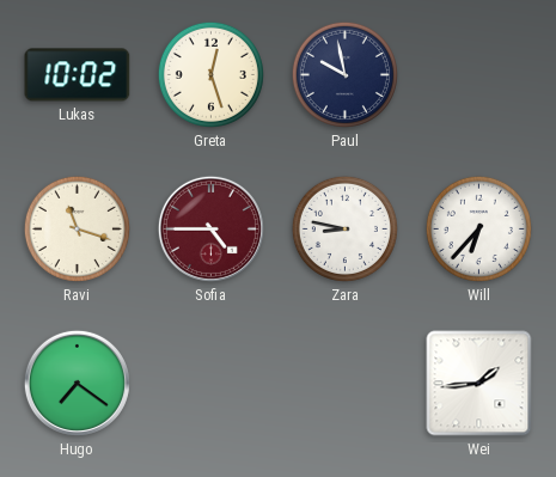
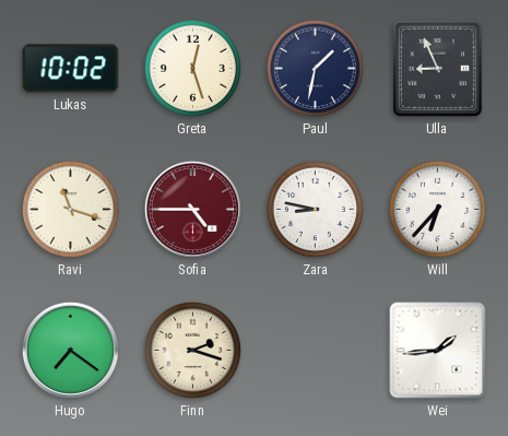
Paul: 9:58 -> 1:32
Ulla: none -> 8:56
Finn: none -> 2:18
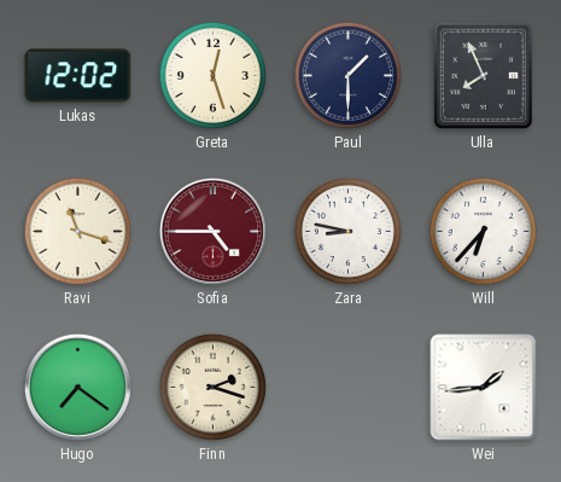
Lukas: 10:02 -> 12:02
Paul: 1:32 -> 1:30
Ulla: 8:56 -> 7:56
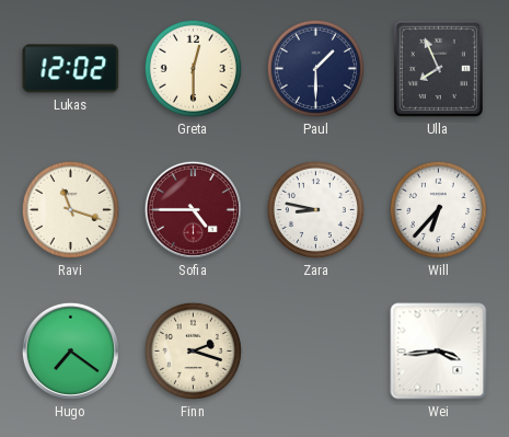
Greta: 12:27 -> 12:30
Wei: 1:44 -> 3:44
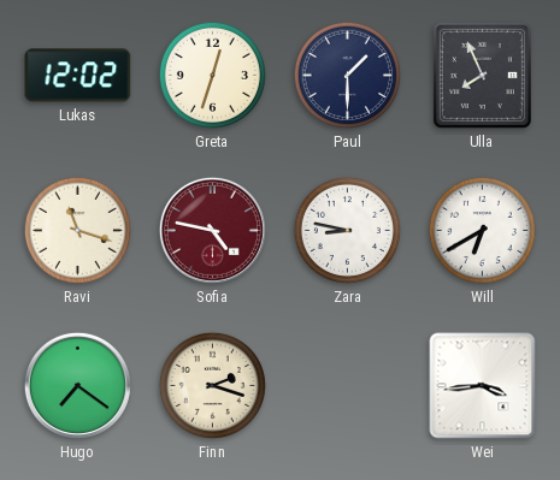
Greta: 12:30 -> 12:33
Sofia: 4:45 -> 4:47
Will: 6:37 -> 6:40
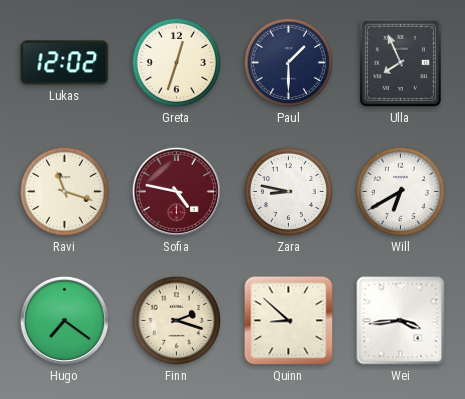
Quinn: none -> 8:52
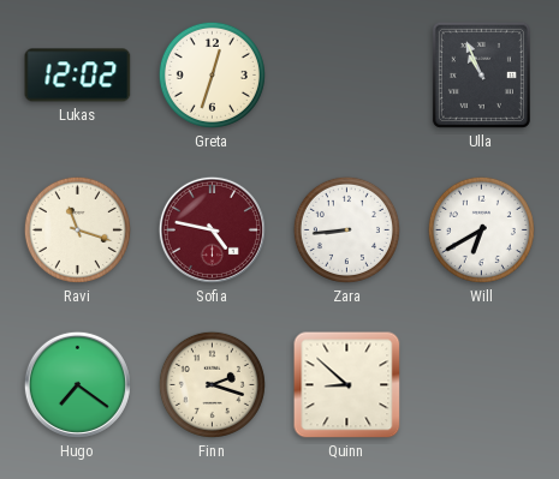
Paul: 1:30 -> none
Ulla: 7:56 -> 10:56
Zara: 8:47 -> 8:44
Wei: 3:44 -> none
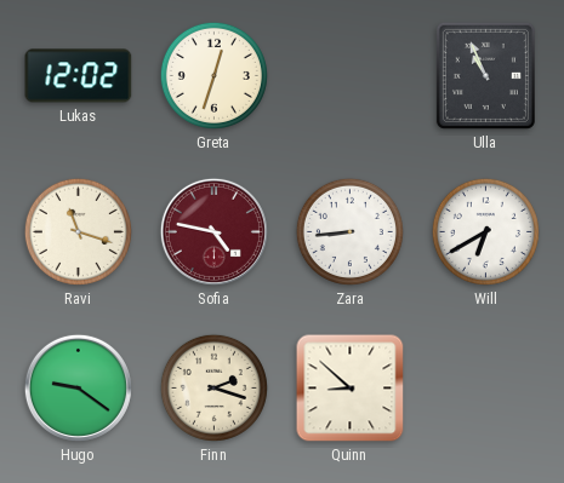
Hugo: 7:21 -> 9:21
